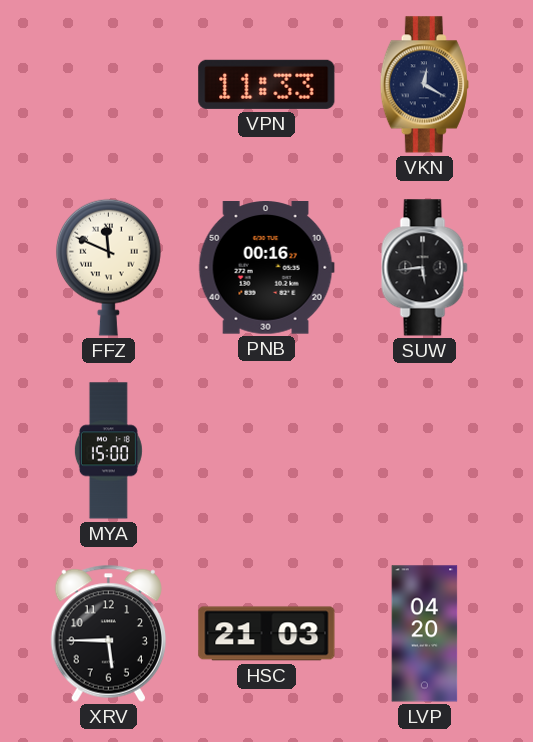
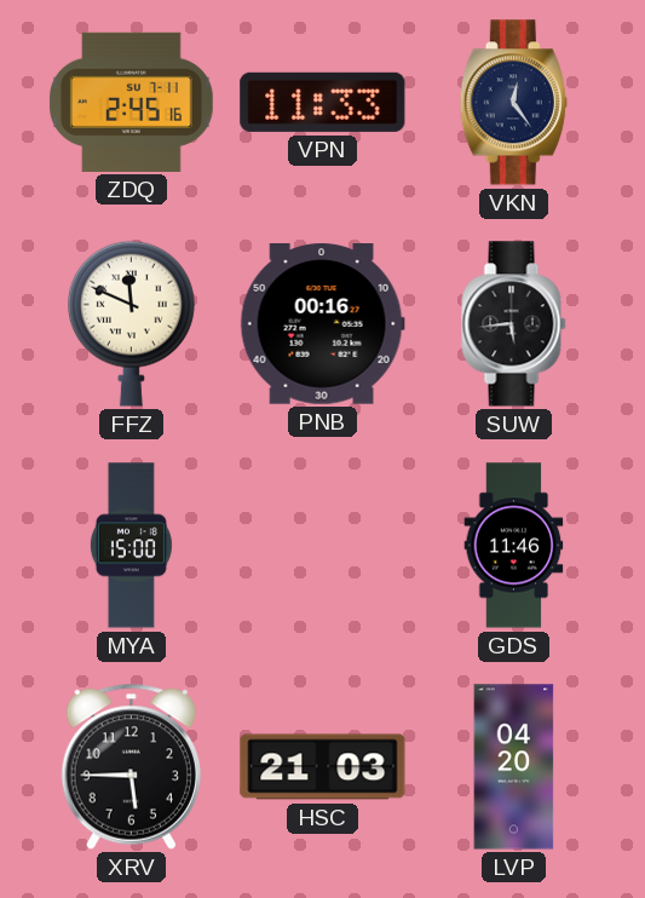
ZDQ: none -> 2:45
VKN: 12:20 -> 12:24
GDS: none -> 11:46
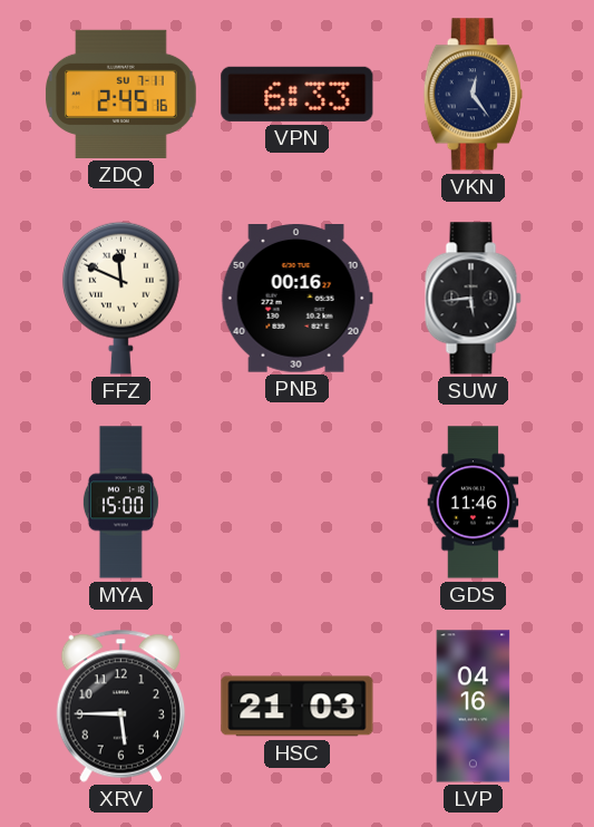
VPN: 11:33 -> 6:33
LVP: 04:20 -> 04:16
